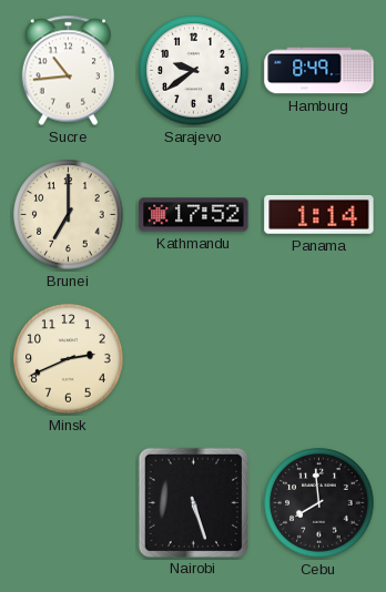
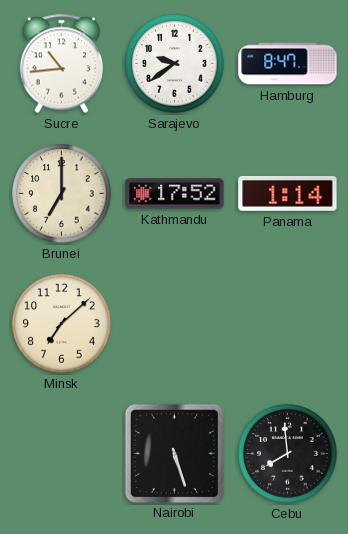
Hamburg: 8:49 -> 8:47
Minsk: 2:41 -> 7:08
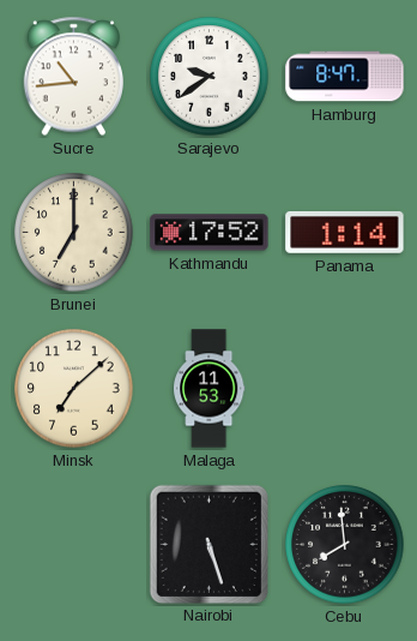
Malaga: none -> 11:53
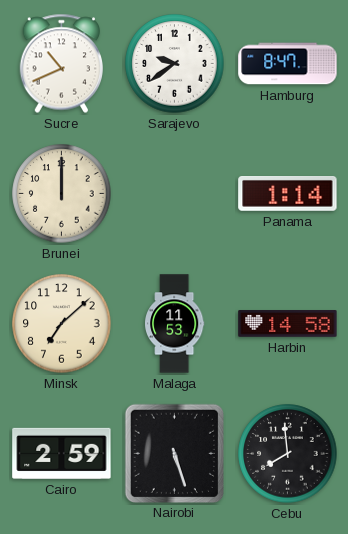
Sucre: 10:44 -> 10:41
Brunei: 7:00 -> 12:00
Kathmandu: 17:52 -> none
Harbin: none -> 14:58
Cairo: none -> 2:59
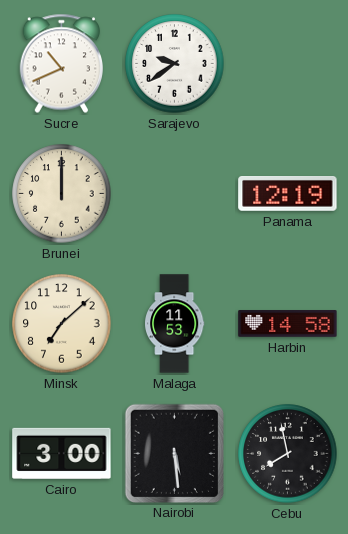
Hamburg: 8:47 -> none
Panama: 1:14 -> 12:19
Cairo: 2:59 -> 3:00
Nairobi: 5:27 -> 5:29
Cebu: 7:59 -> 7:58
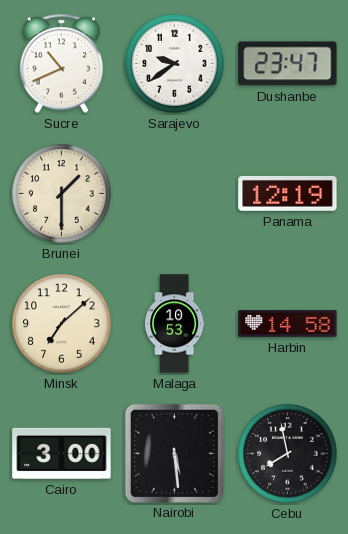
Dushanbe: none -> 23:47
Brunei: 12:00 -> 1:30
Malaga: 11:53 -> 10:53
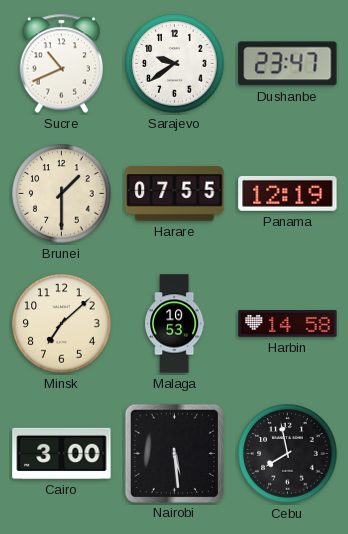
Harare: none -> 07:55
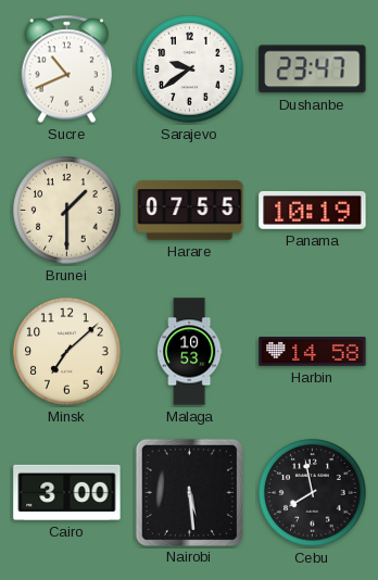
Panama: 12:19 -> 10:19
